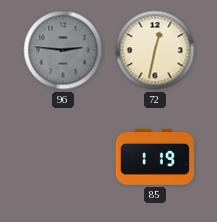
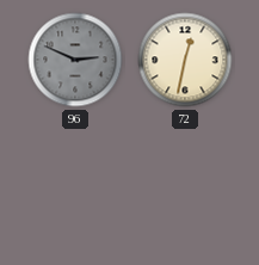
96: 2:46 -> 2:49
85: 1:19 -> none
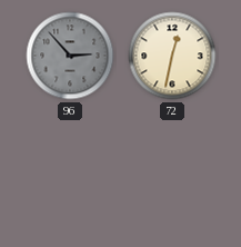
96: 2:49 -> 2:53
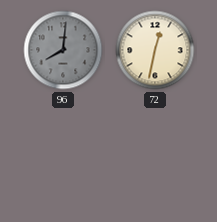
96: 2:53 -> 8:01
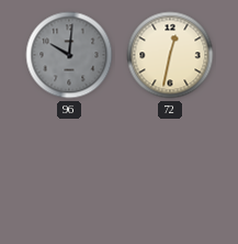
96: 8:01 -> 10:01
